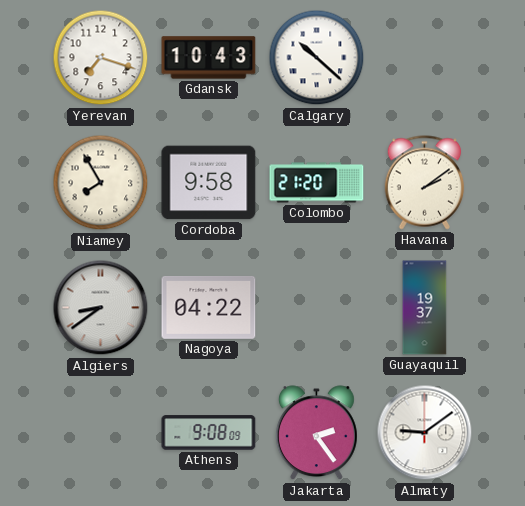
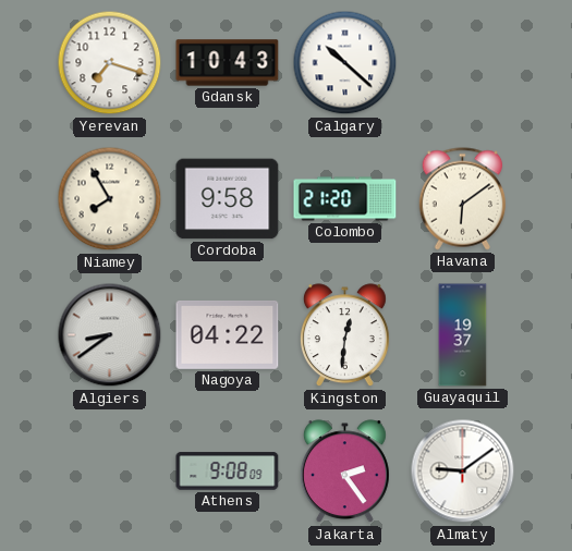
Havana: 2:09 -> 6:09
Kingston: none -> 12:31
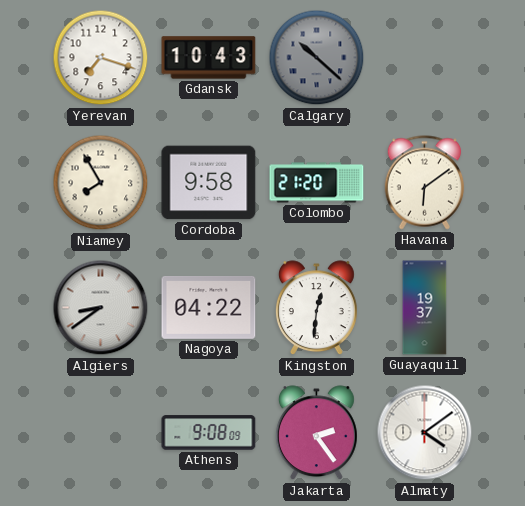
Calgary dial: white -> grey
Almaty: 9:09 -> 4:09
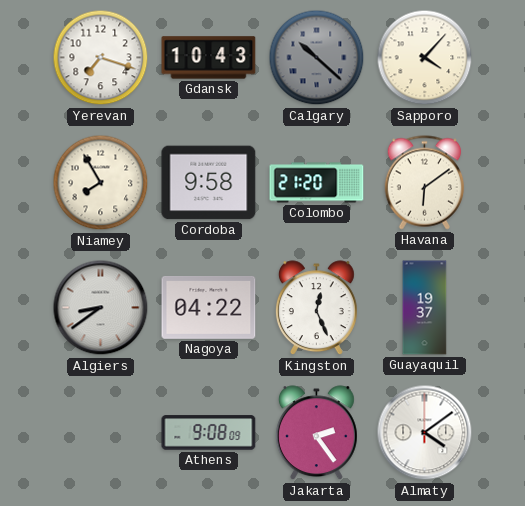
Sapporo: none -> 4:07
Kingston: 12:31 -> 12:26
